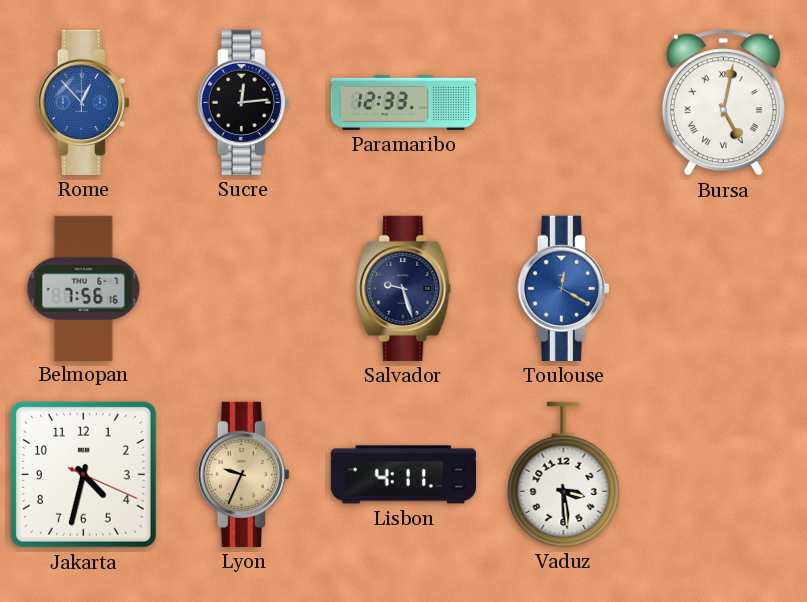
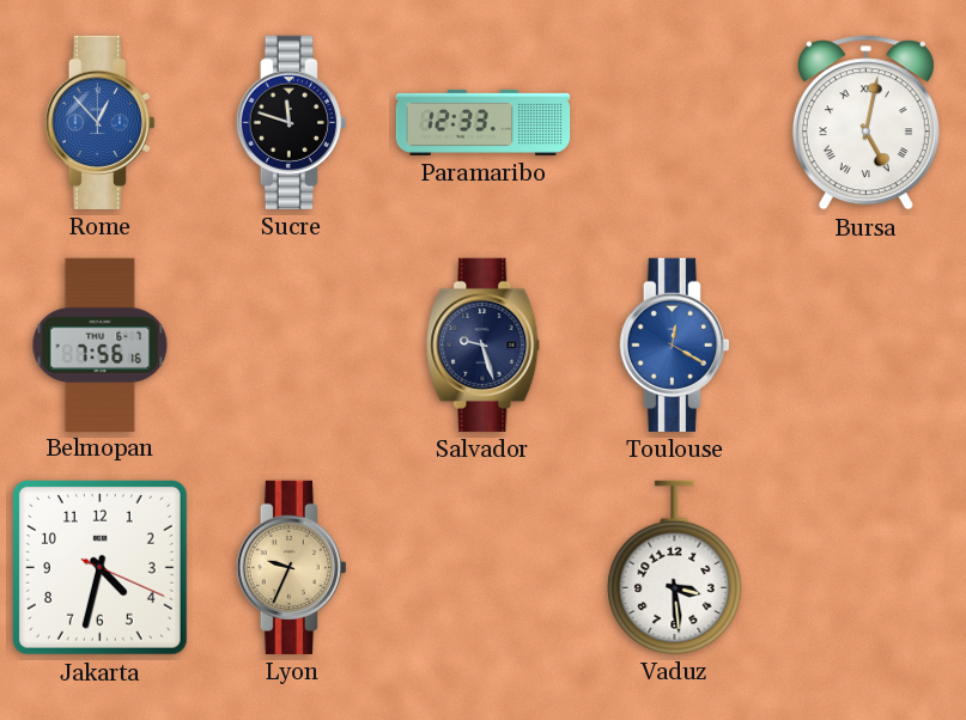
Sucre: 12:14 -> 11:48
Lisbon: 4:11 -> none
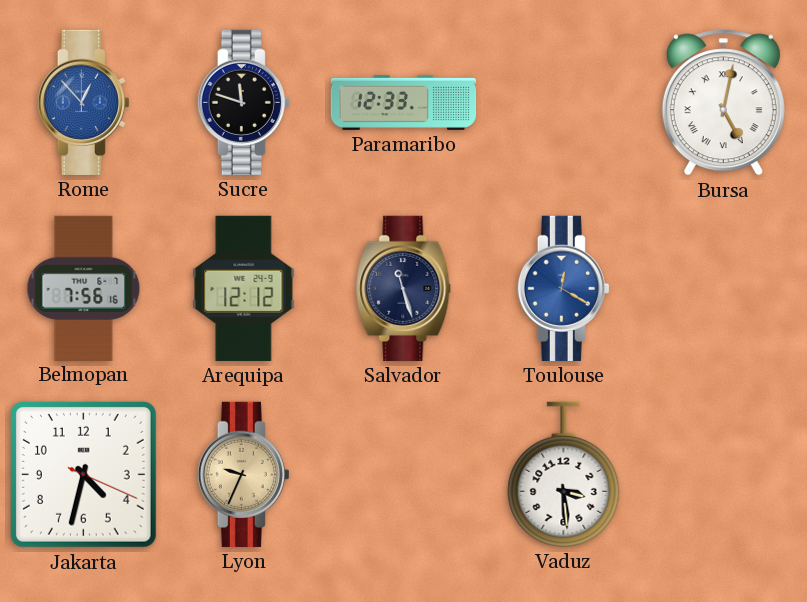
Arequipa: none -> 12:12
Salvador: 9:27 -> 11:27
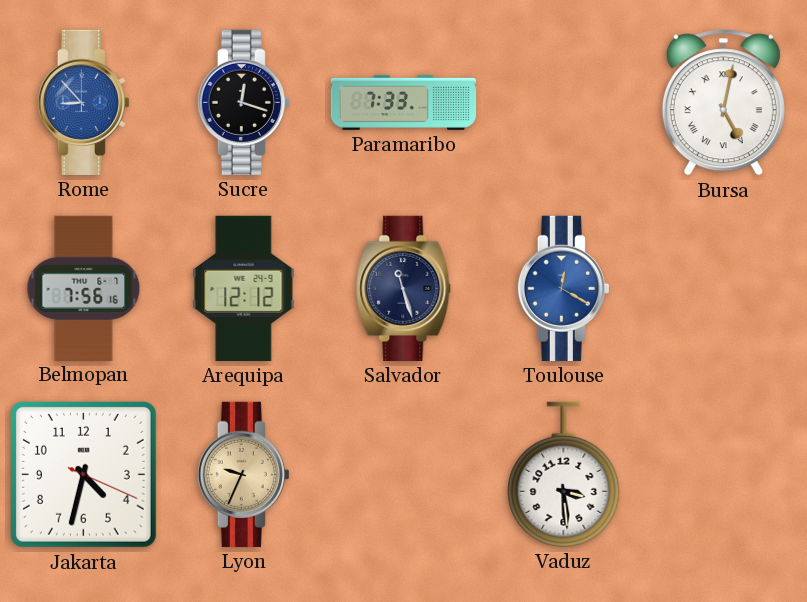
Rome: 12:53 -> 8:53
Sucre: 11:48 -> 12:18
Paramaribo: 12:33 -> 7:33
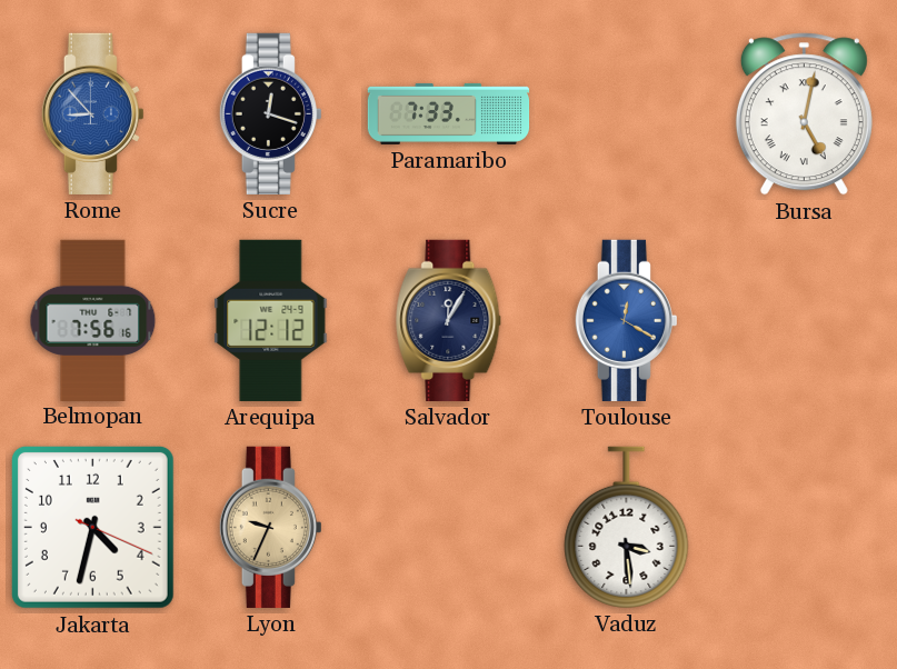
Salvador: 11:27 -> 12:05
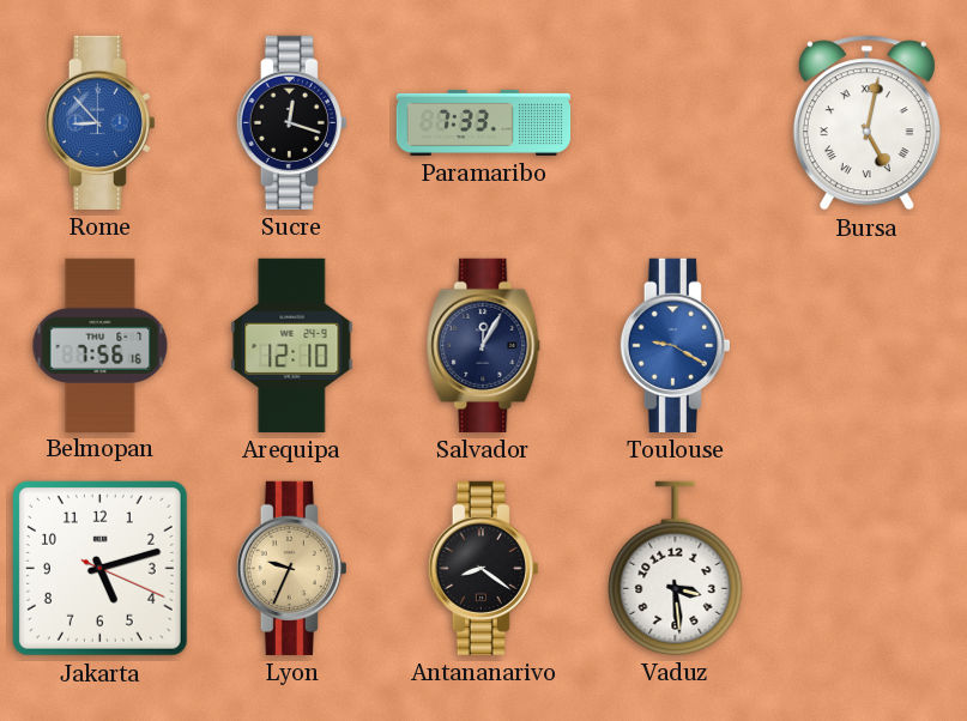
Arequipa: 12:12 -> 12:10
Toulouse: 12:20 -> 9:20
Jakarta: 4:32 -> 5:12
Antananarivo: none -> 8:21
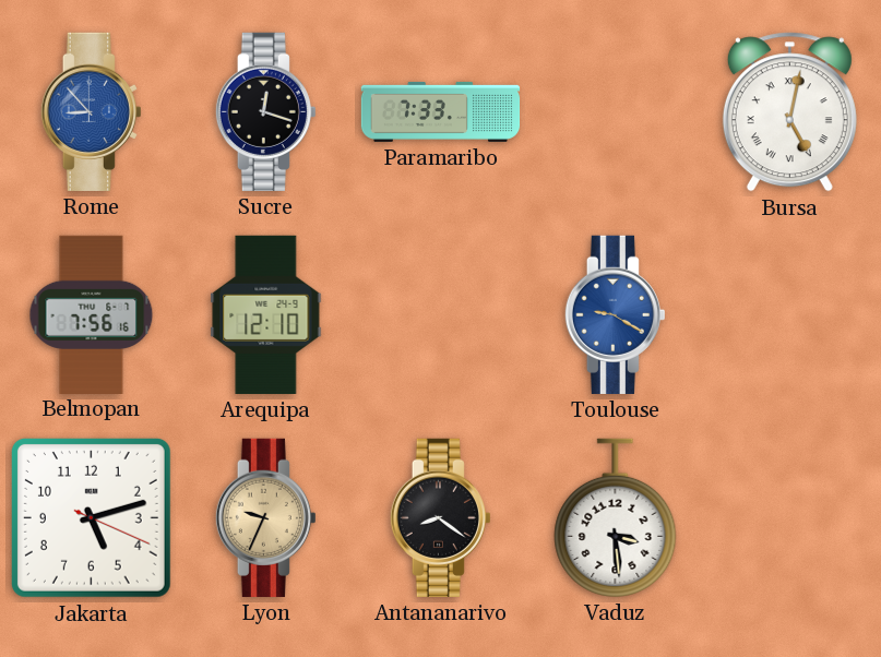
Salvador: 12:05 -> none
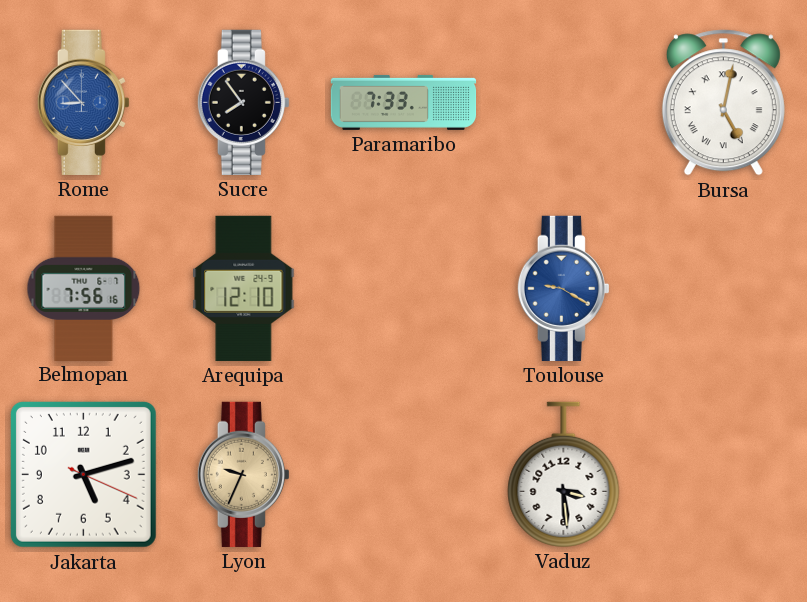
Sucre: 12:18 -> 7:54
Antananarivo: 8:21 -> none
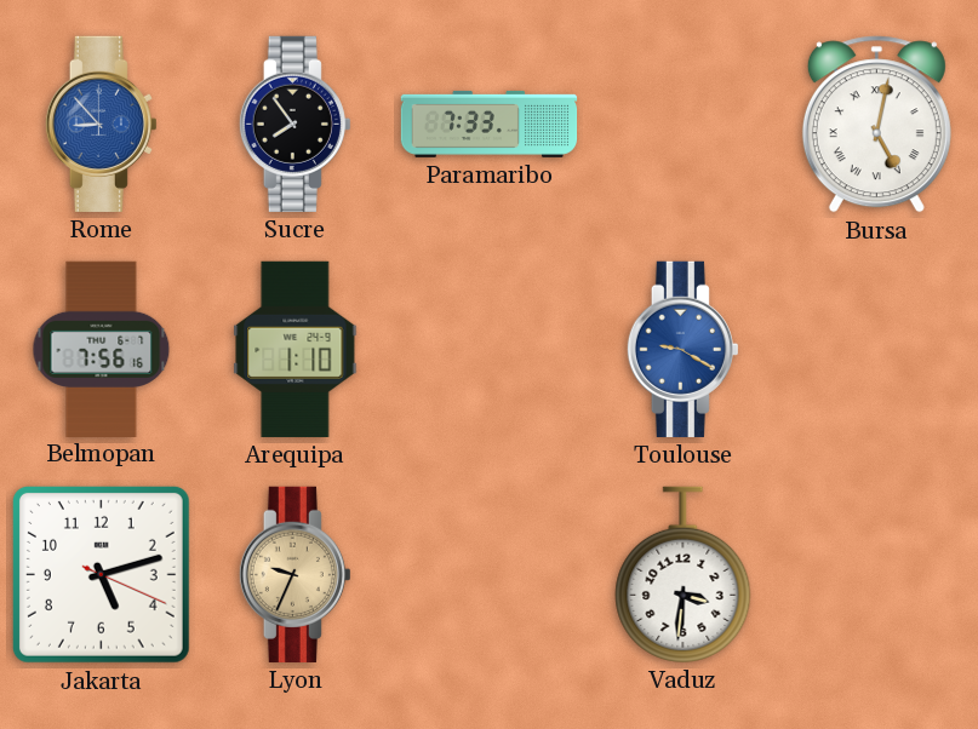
Arequipa: 12:10 -> 1:10
Vaduz: 3:29 -> 3:31
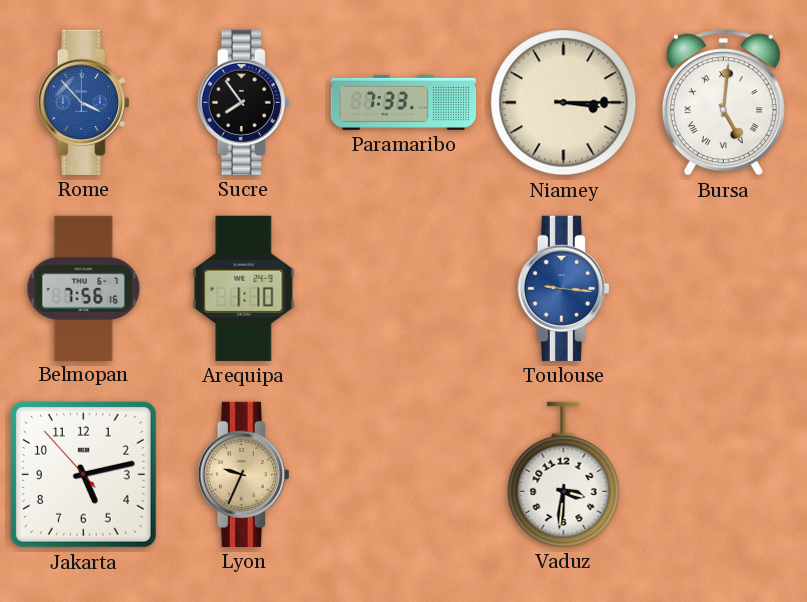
Rome: 8:53 -> 3:53
Niamey: none -> 3:15
Bursa: 5:02 -> 5:01
Toulouse: 9:20 -> 9:16
Jakarta: 5:12:19 -> 5:12:53
